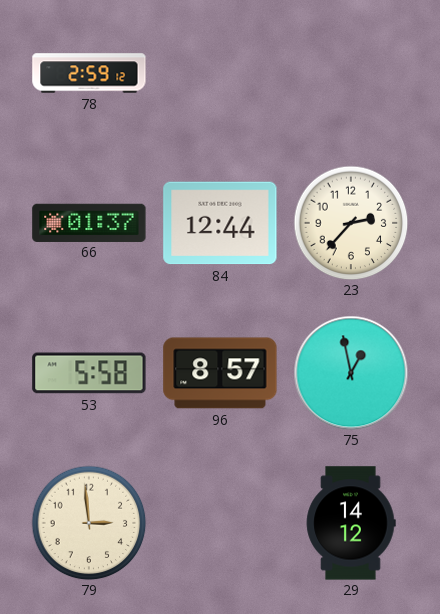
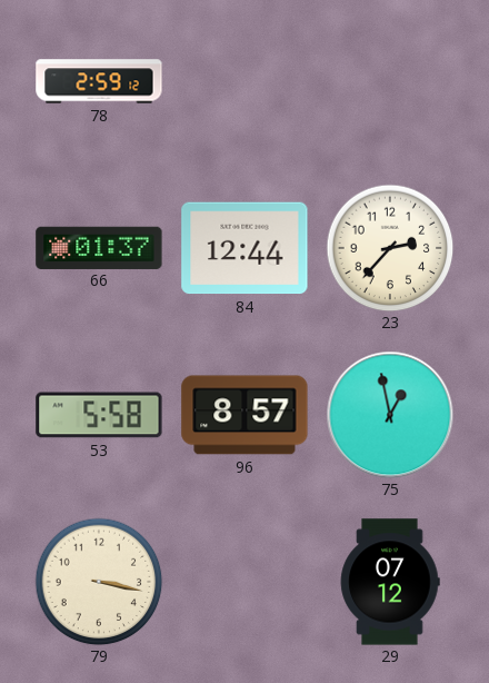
79: 2:59 -> 3:17
29: 14:12 -> 07:12
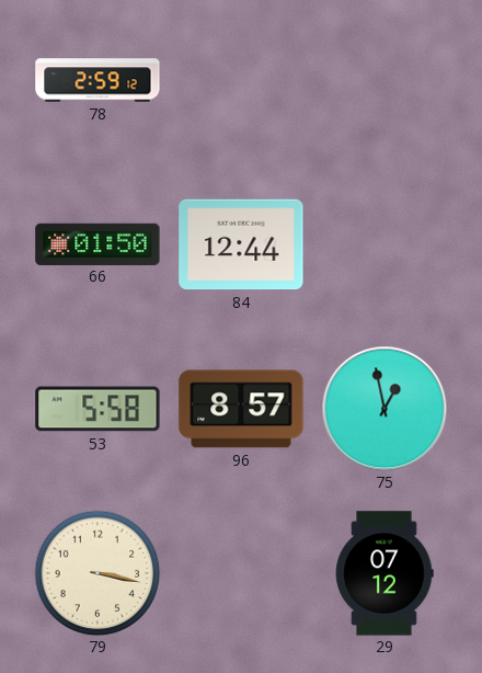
66: 01:37 -> 01:50
23: 2:37 -> none
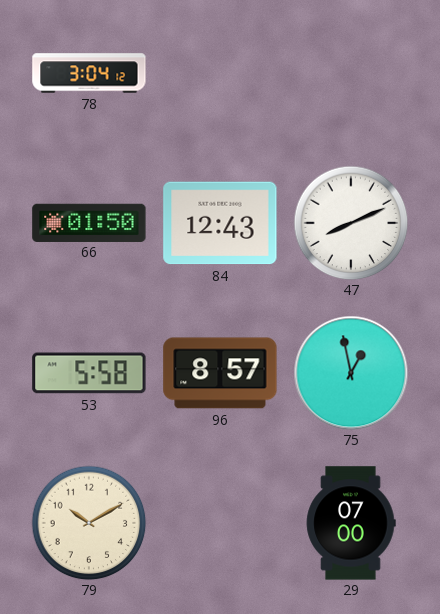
78: 2:59 -> 3:04
84: 12:44 -> 12:43
47: none -> 8:11
79: 3:17 -> 10:10
29: 07:12 -> 07:00
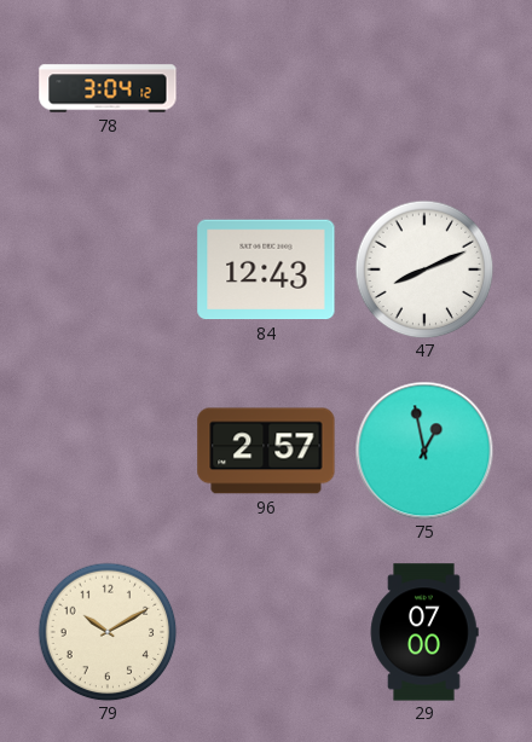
66: 01:50 -> none
53: 5:58 -> none
96: 8:57 -> 2:57
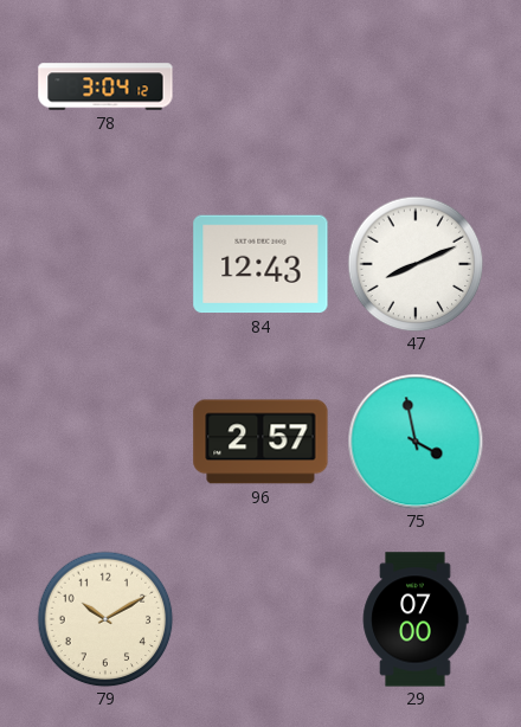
75: 12:58 -> 3:58
